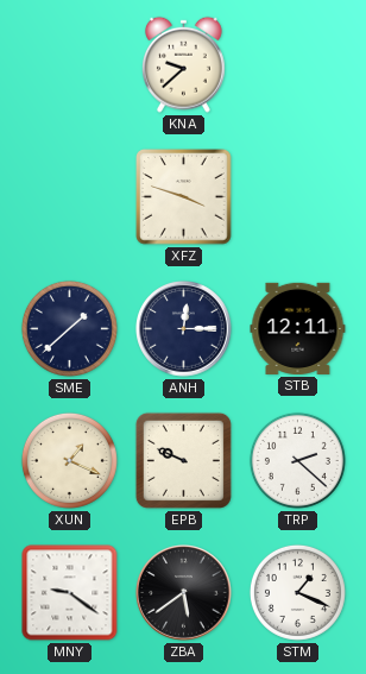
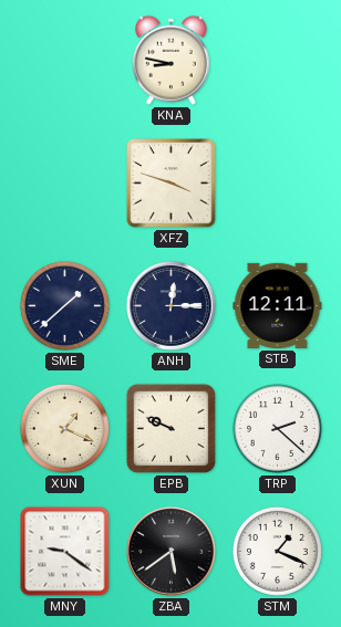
KNA: 9:38 -> 8:47
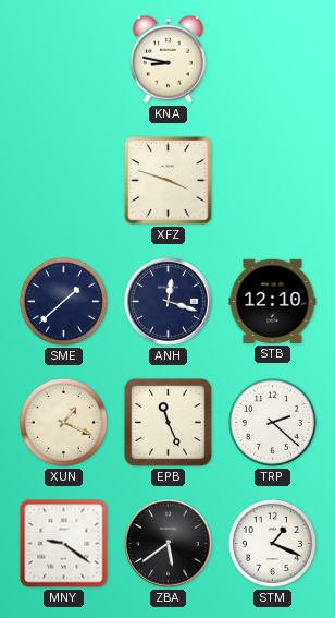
ANH: 12:15 -> 12:18
STB: 12:11 -> 12:10
EPB: 9:49 -> 11:26
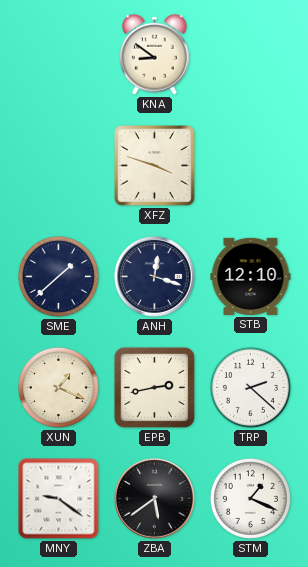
KNA: 8:47 -> 8:51
EPB: 11:26 -> 2:43
